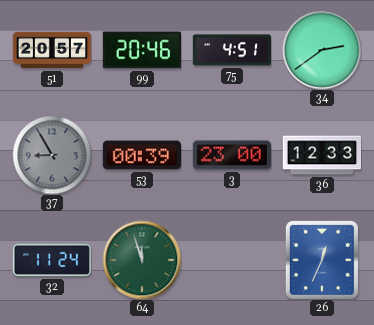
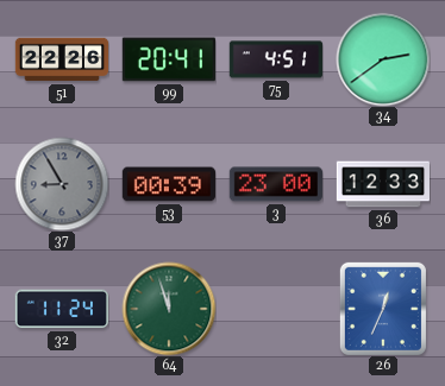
51: 20:57 -> 22:26
99: 20:46 -> 20:41
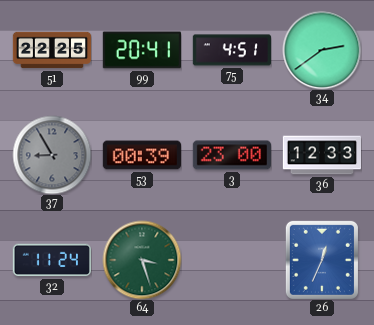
51: 22:26 -> 22:25
64: 11:57 -> 3:27
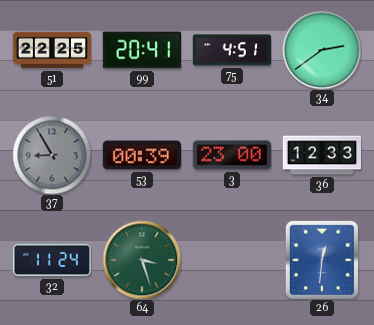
26: 12:34 -> 12:31
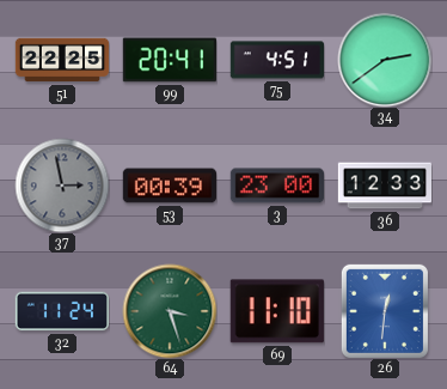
37: 8:55 -> 2:58
69: none -> 11:10
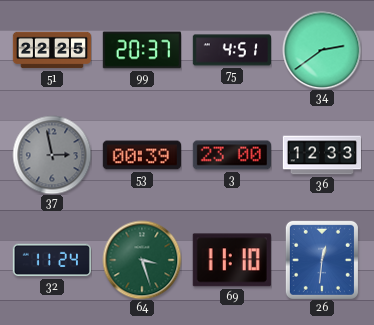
99: 20:41 -> 20:37
